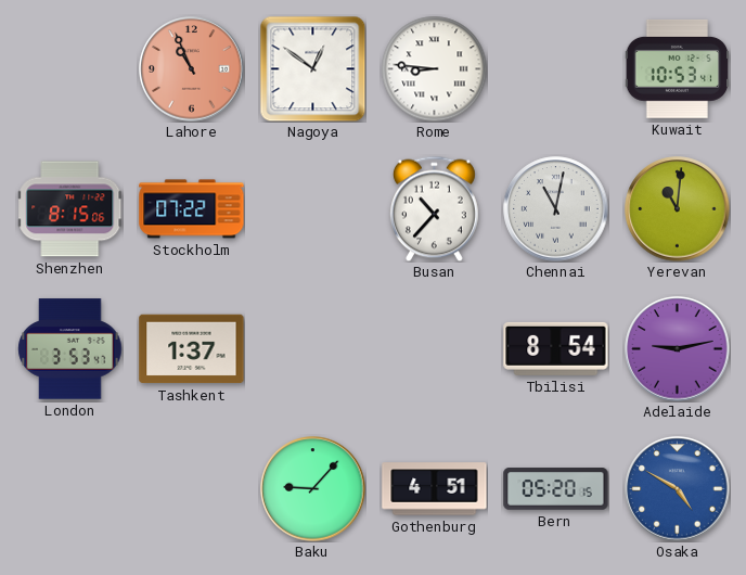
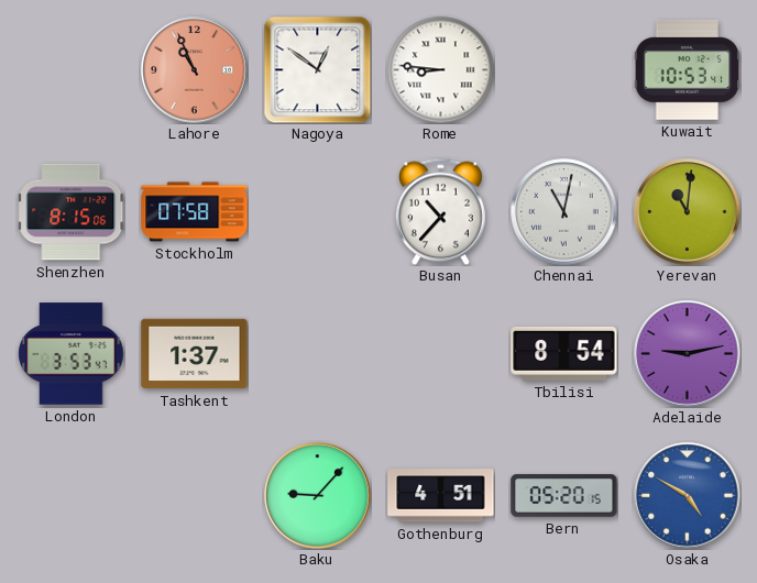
Stockholm: 07:22 -> 07:58
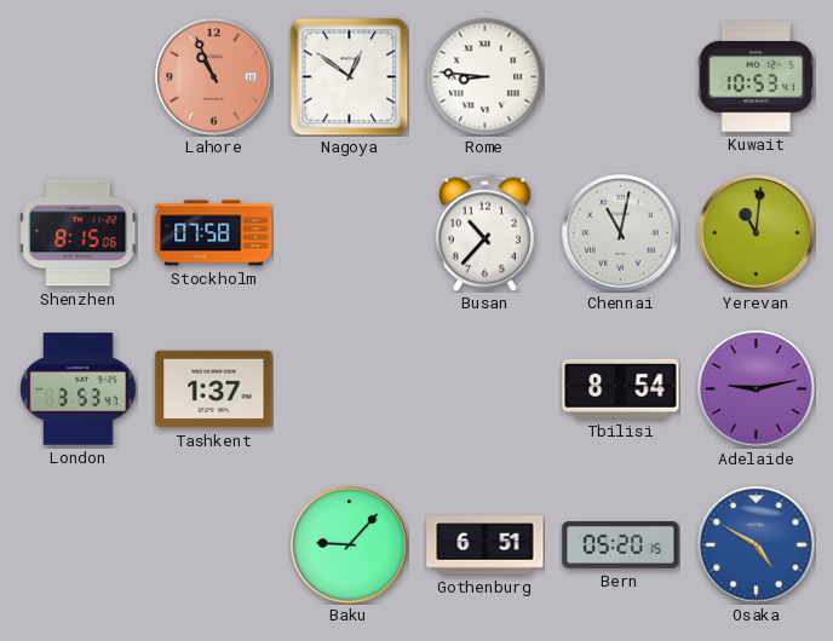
Gothenburg: 4:51 -> 6:51
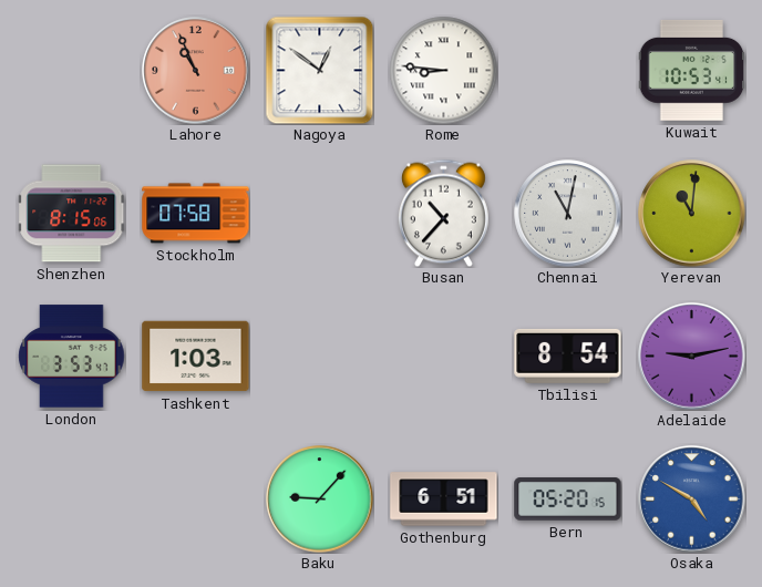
Tashkent: 1:37 -> 1:03
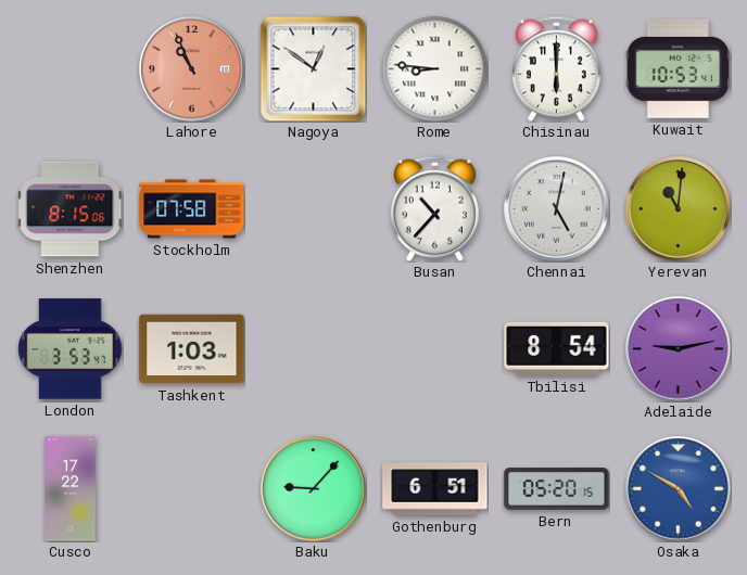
Chisinau: none -> 6:00
Chennai: 11:02 -> 5:02
Cusco: none -> 17:22
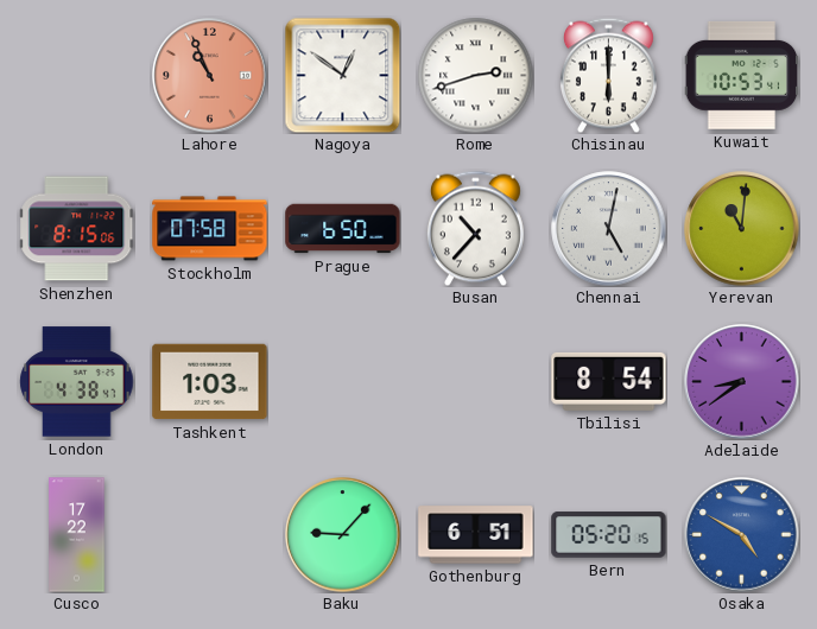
Rome: 8:46 -> 2:42
Prague: none -> 6:50
London: 3:53 -> 4:38
Adelaide: 9:13 -> 8:39
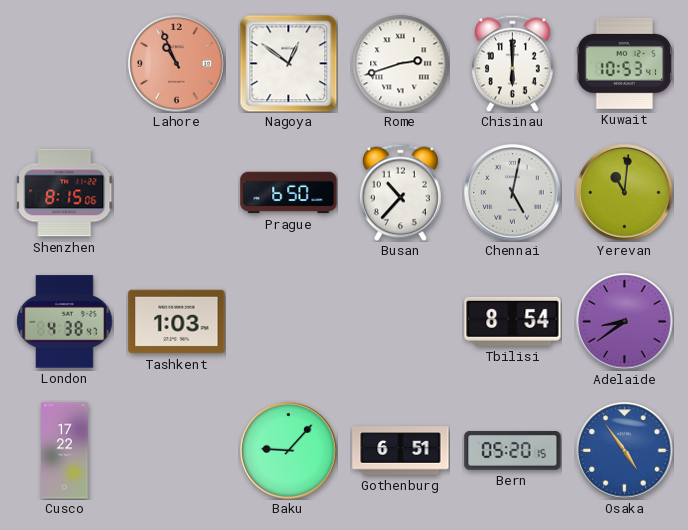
Stockholm: 07:58 -> none
Osaka: 4:50 -> 4:54
